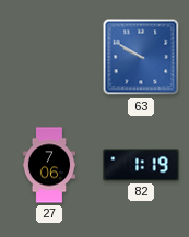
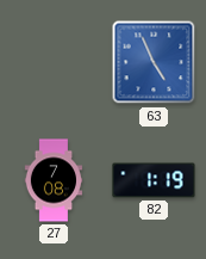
63: 9:50 -> 4:56
27: 7:06 -> 7:08
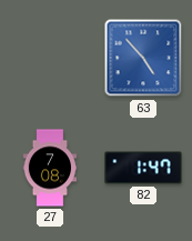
63: 4:56 -> 4:53
82: 1:19 -> 1:47
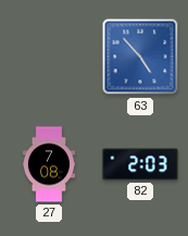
82: 1:47 -> 2:03
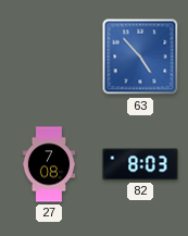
82: 2:03 -> 8:03
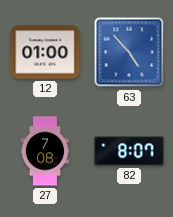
12: none -> 01:00
82: 8:03 -> 8:07
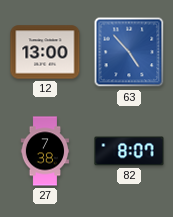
12: 01:00 -> 13:00
27: 7:08 -> 7:38
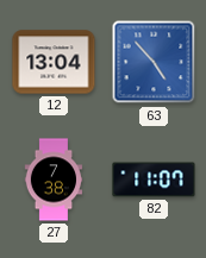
12: 13:00 -> 13:04
82: 8:07 -> 11:07
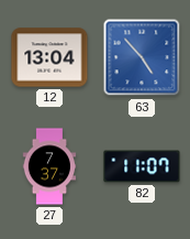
27: 7:38 -> 7:37
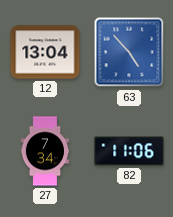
27: 7:37 -> 7:34
82: 11:07 -> 11:06
